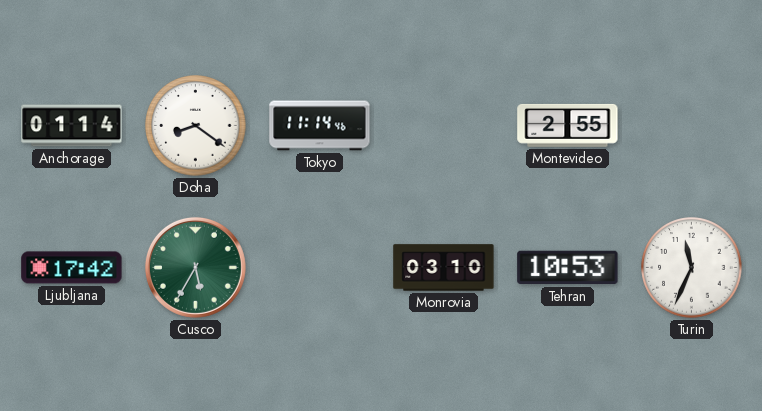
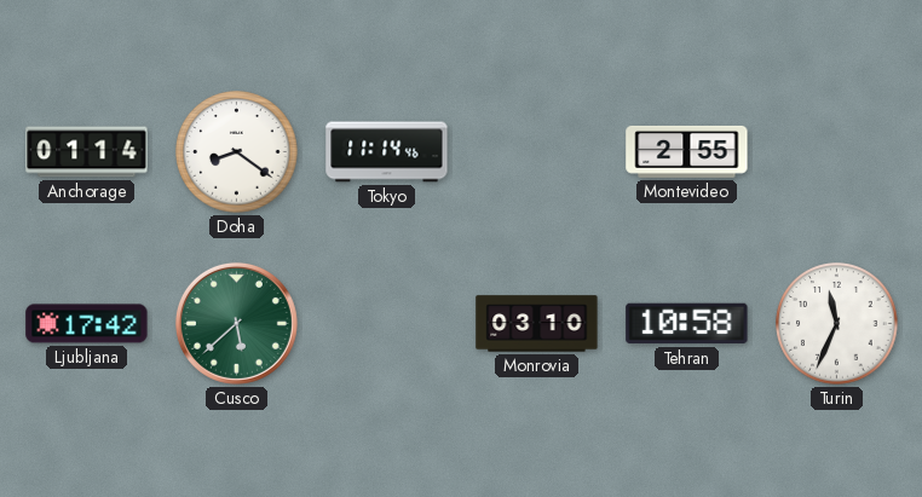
Cusco: 5:35 -> 5:38
Tehran: 10:53 -> 10:58
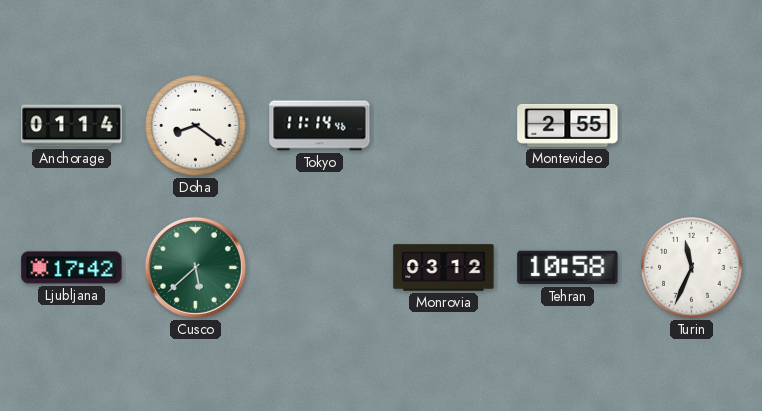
Monrovia: 03:10 -> 03:12
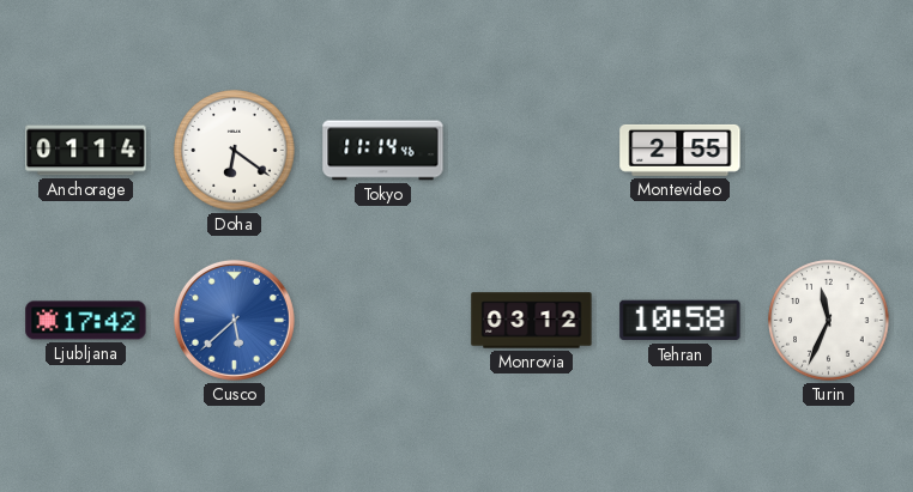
Doha: 8:21 -> 6:21
Cusco dial: green -> blue
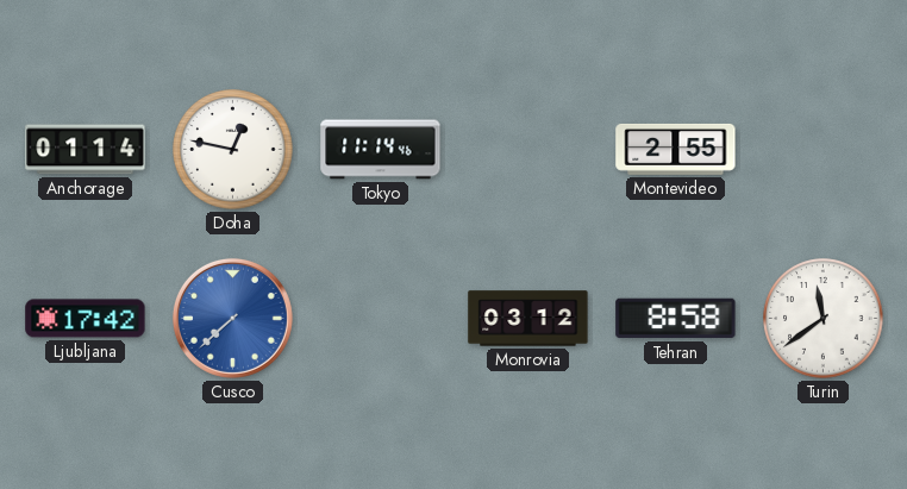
Doha: 6:21 -> 12:47
Cusco: 5:38 -> 7:38
Tehran: 10:58 -> 8:58
Turin: 11:34 -> 11:39
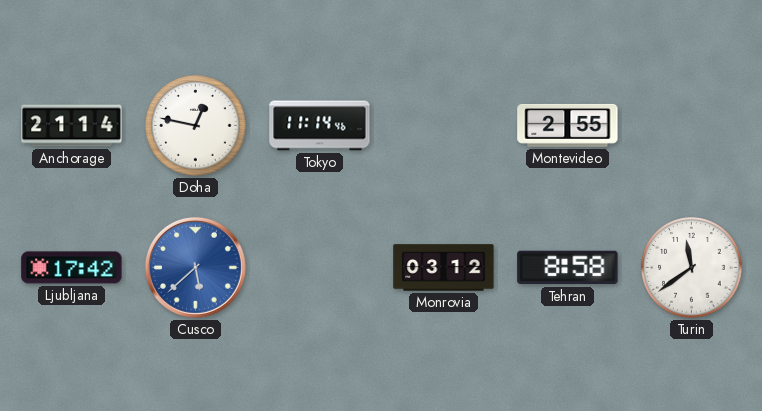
Anchorage: 01:14 -> 21:14
Cusco: 7:38 -> 5:38
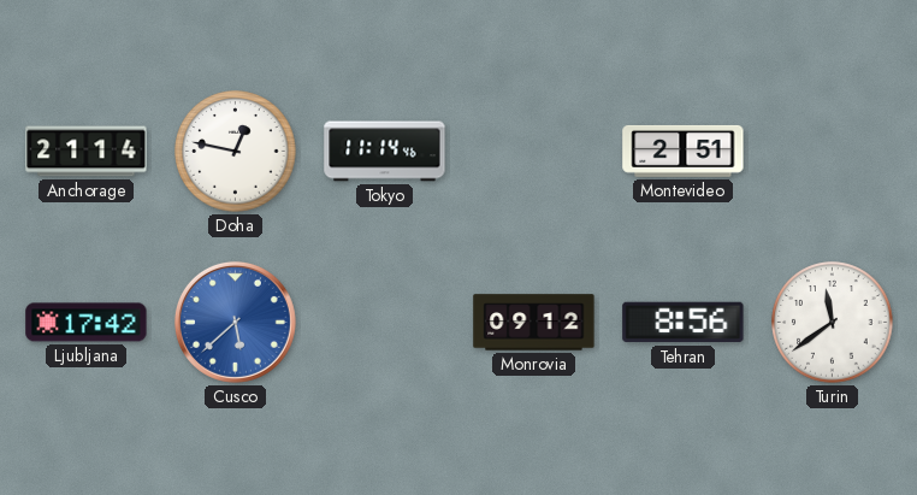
Montevideo: 2:55 -> 2:51
Monrovia: 03:12 -> 09:12
Tehran: 8:58 -> 8:56
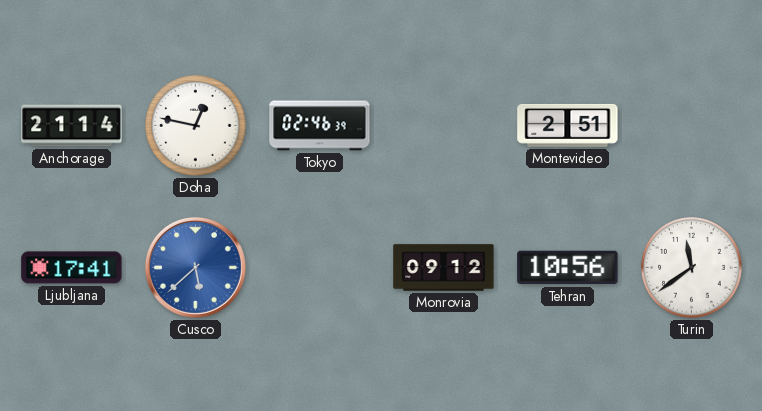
Tokyo: 11:14 -> 02:46
Ljubljana: 17:42 -> 17:41
Tehran: 8:56 -> 10:56
